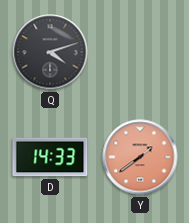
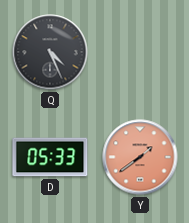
Q: 4:12 -> 4:26
D: 14:33 -> 05:33
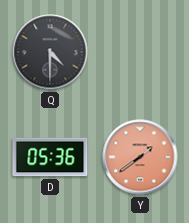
Q: 4:26 -> 4:30
D: 05:33 -> 05:36
